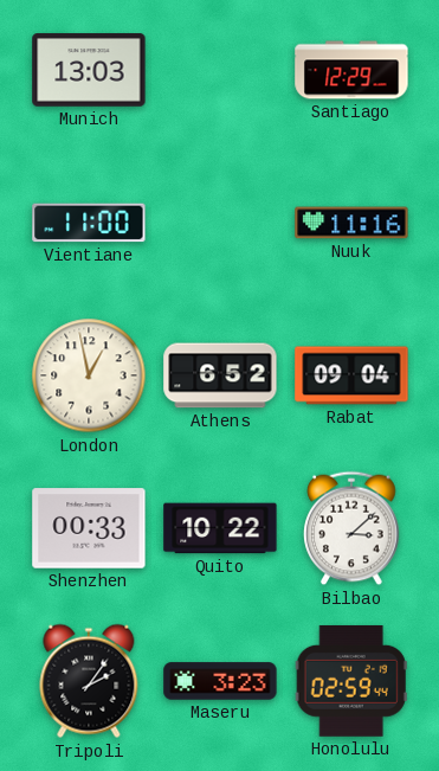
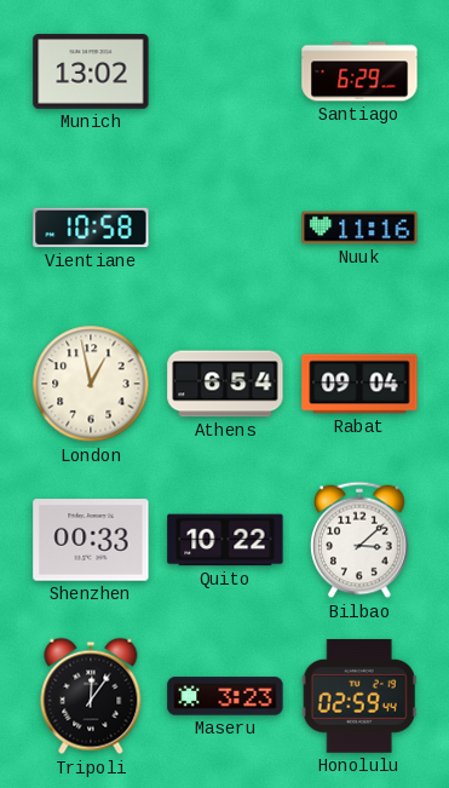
Munich: 13:03 -> 13:02
Santiago: 12:29 -> 6:29
Vientiane: 11:00 -> 10:58
Athens: 6:52 -> 6:54
Tripoli: 2:06 -> 12:06
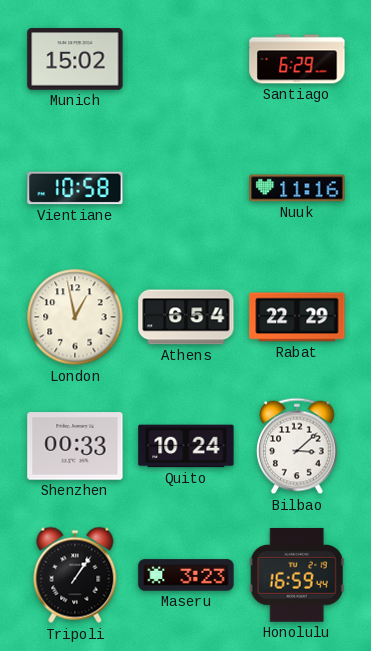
Munich: 13:02 -> 15:02
Rabat: 09:04 -> 22:29
Quito: 10:22 -> 10:24
Tripoli: 12:06 -> 1:06
Honolulu: 02:59 -> 16:59
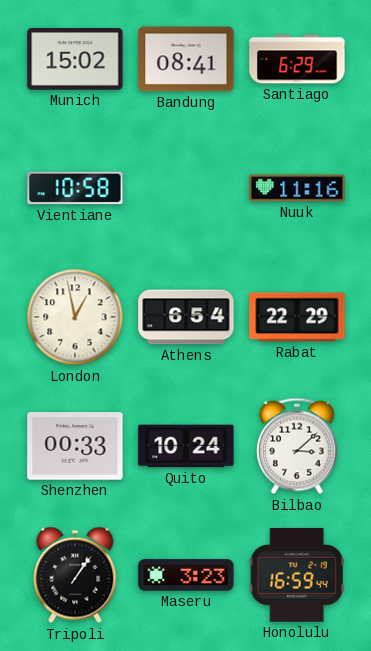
Bandung: none -> 08:41
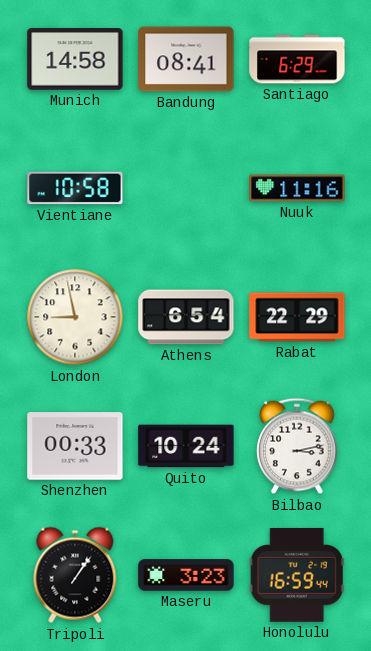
Munich: 15:02 -> 14:58
London: 12:58 -> 8:58
Bilbao: 3:08 -> 3:13
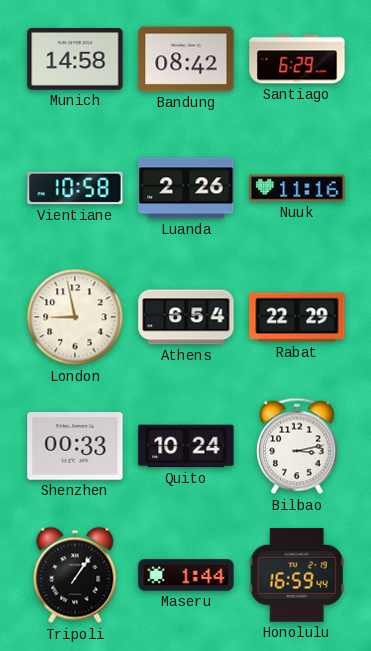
Bandung: 08:41 -> 08:42
Luanda: none -> 2:26
Maseru: 3:23 -> 1:44
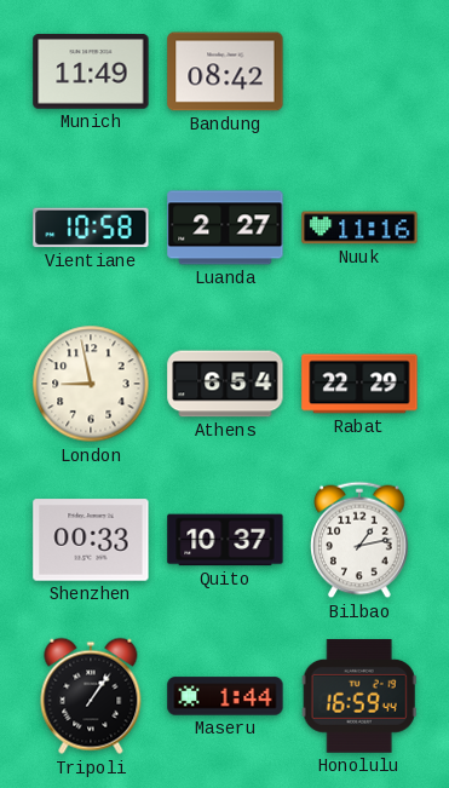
Munich: 14:58 -> 11:49
Santiago: 6:29 -> none
Luanda: 2:26 -> 2:27
Quito: 10:24 -> 10:37
Bilbao: 3:13 -> 1:13
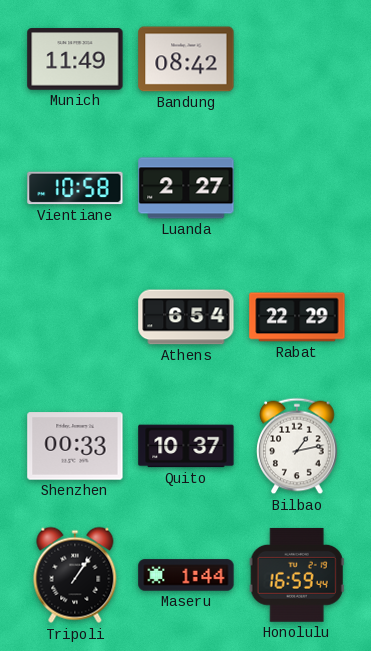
Nuuk: 11:16 -> none
London: 8:58 -> none
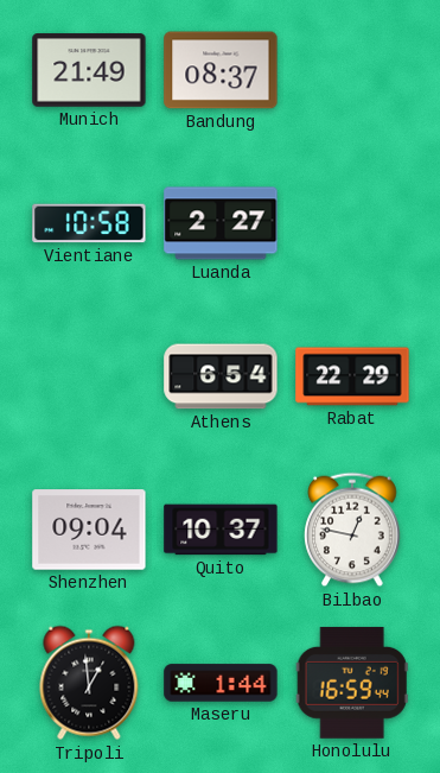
Munich: 11:49 -> 21:49
Bandung: 08:42 -> 08:37
Shenzhen: 00:33 -> 09:04
Bilbao: 1:13 -> 12:47
Tripoli: 1:06 -> 12:59
